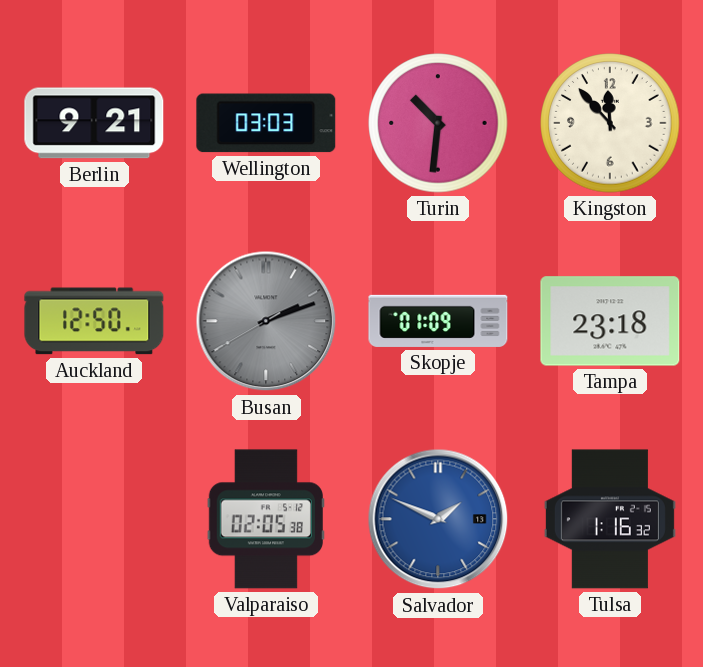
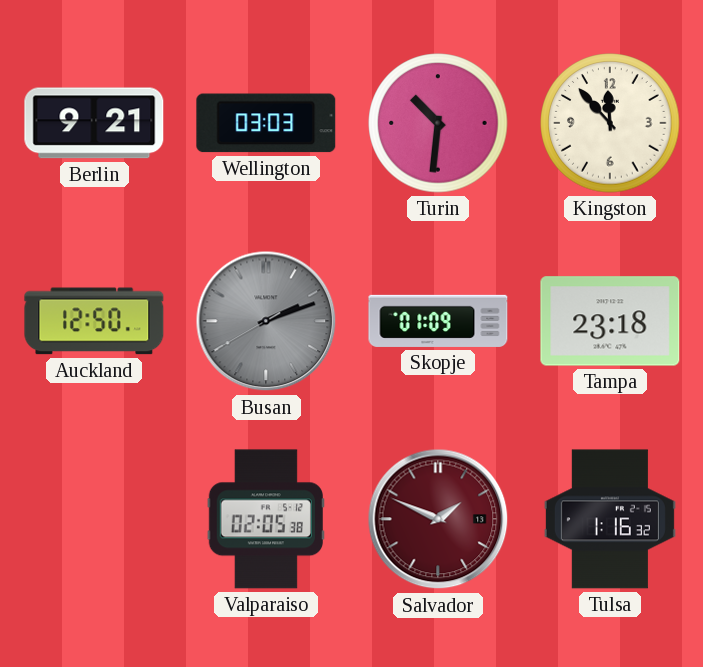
Salvador dial: blue -> burgundy
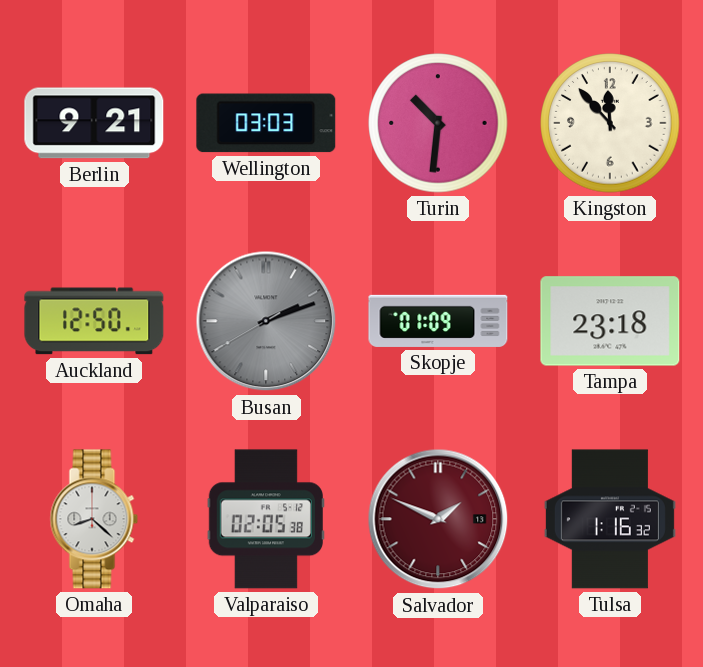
Omaha: none -> 8:22
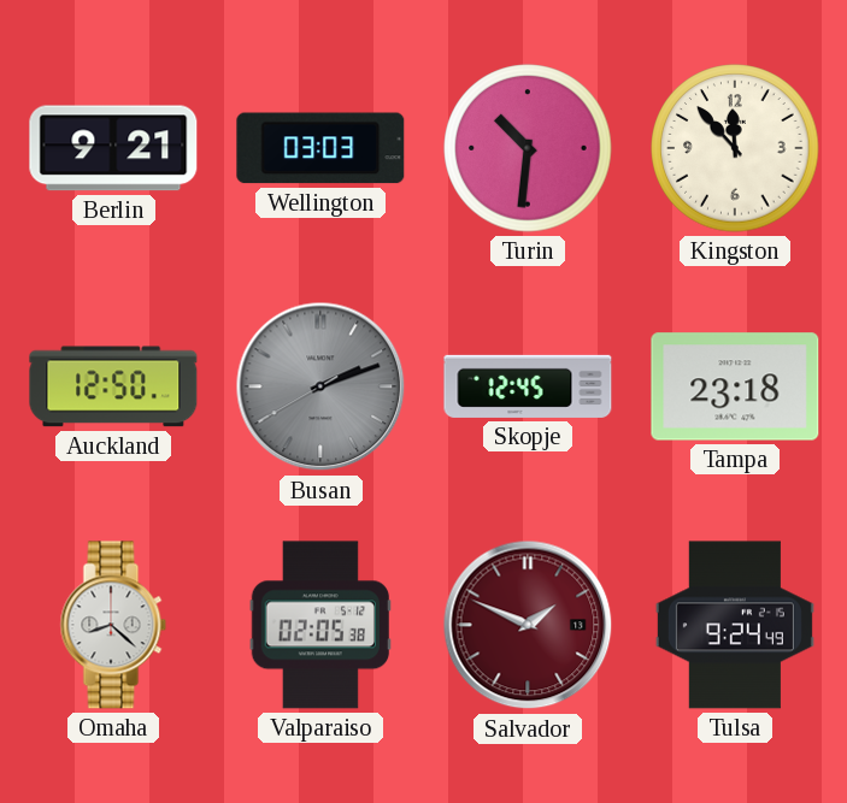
Skopje: 01:09 -> 12:45
Tulsa: 1:16 -> 9:24
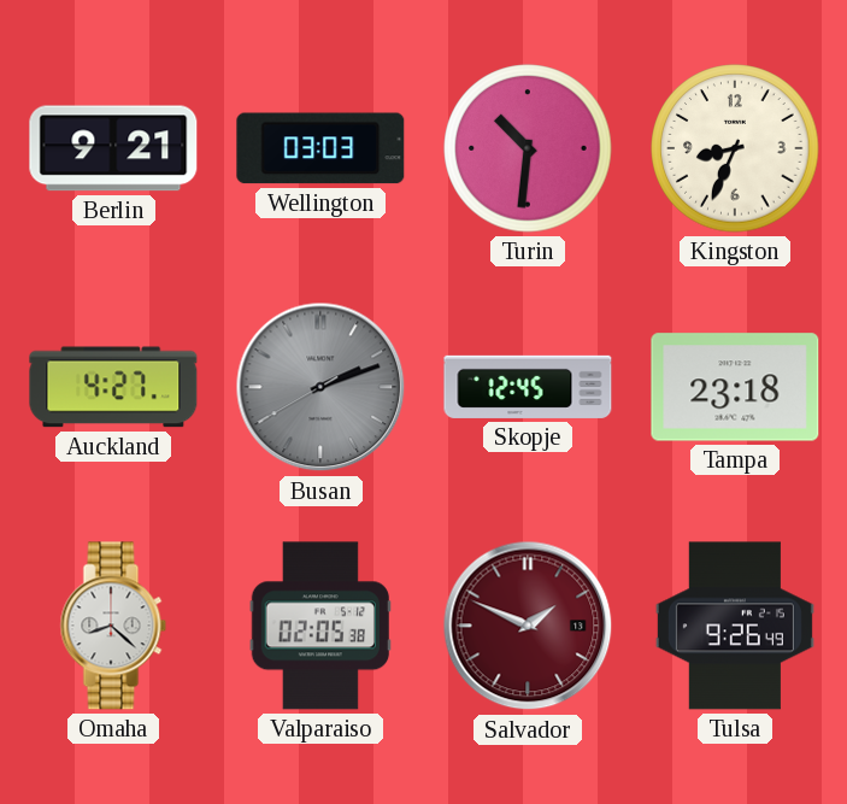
Kingston: 11:53 -> 8:34
Auckland: 12:50 -> 4:27
Tulsa: 9:24 -> 9:26
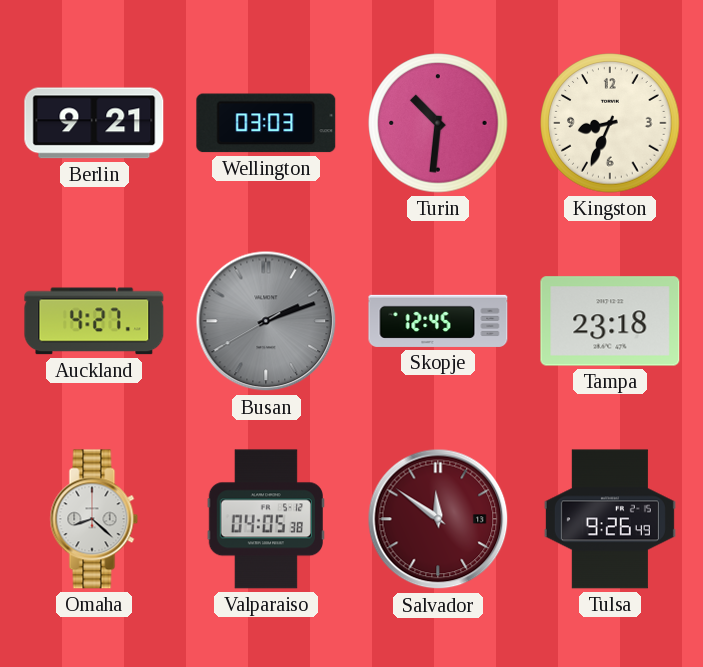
Valparaiso: 02:05 -> 04:05
Salvador: 1:49 -> 11:51
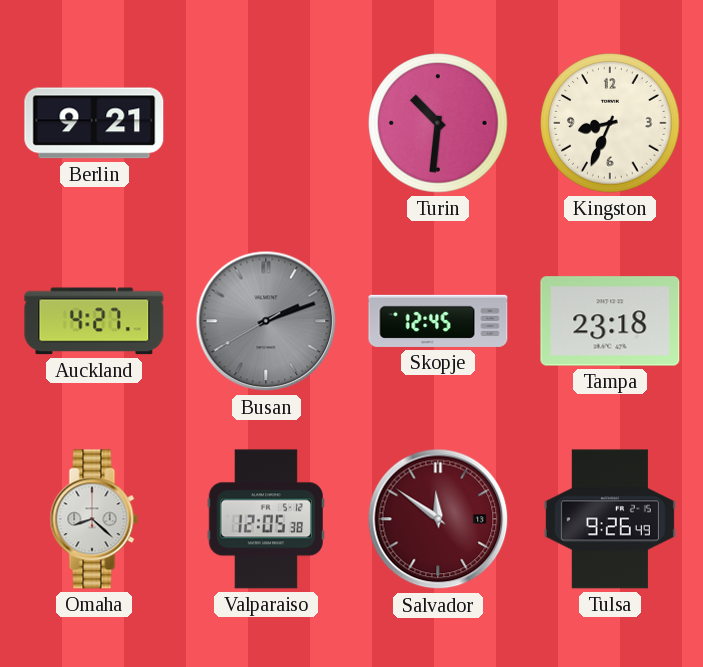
Wellington: 03:03 -> none
Valparaiso: 04:05 -> 12:05
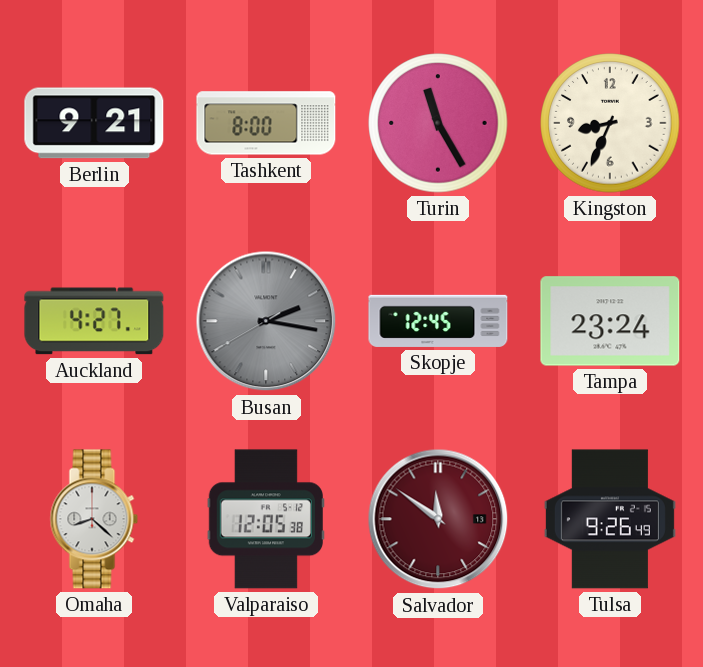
Tashkent: none -> 8:00
Turin: 10:31 -> 11:25
Busan: 2:11 -> 2:16
Tampa: 23:18 -> 23:24
